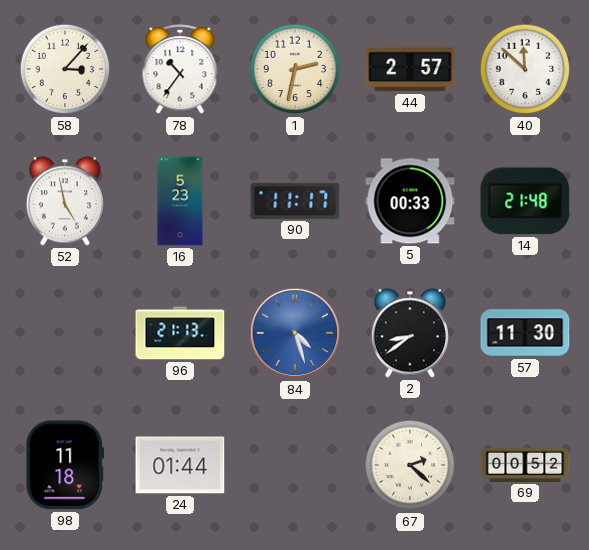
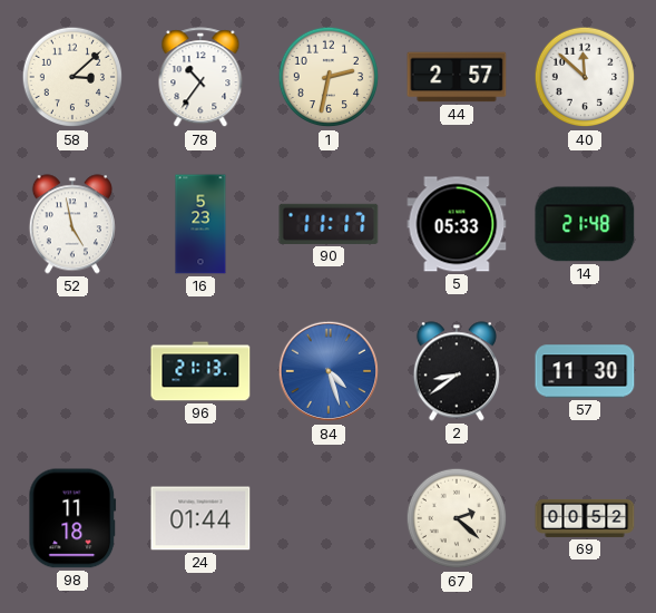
58: 3:07 -> 3:08
5: 00:33 -> 05:33
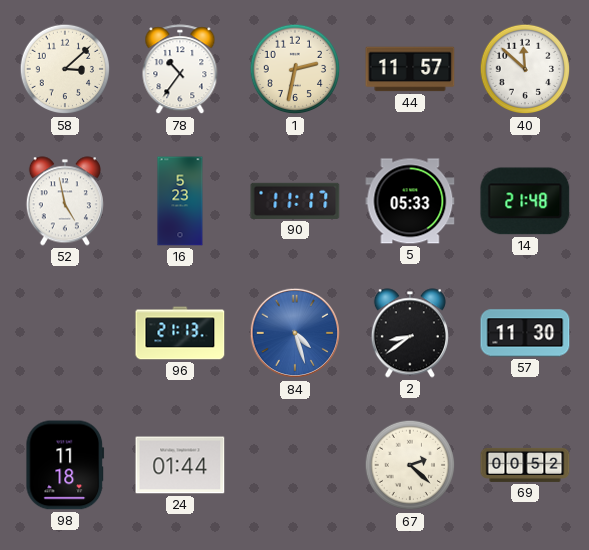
44: 2:57 -> 11:57
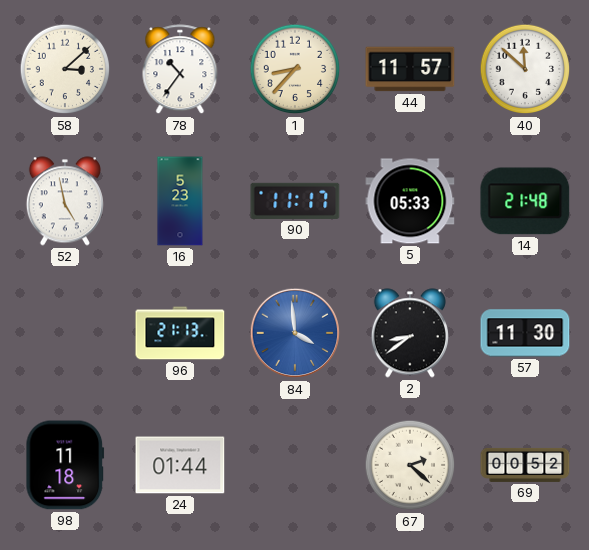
1: 2:32 -> 8:37
84: 4:27 -> 3:59
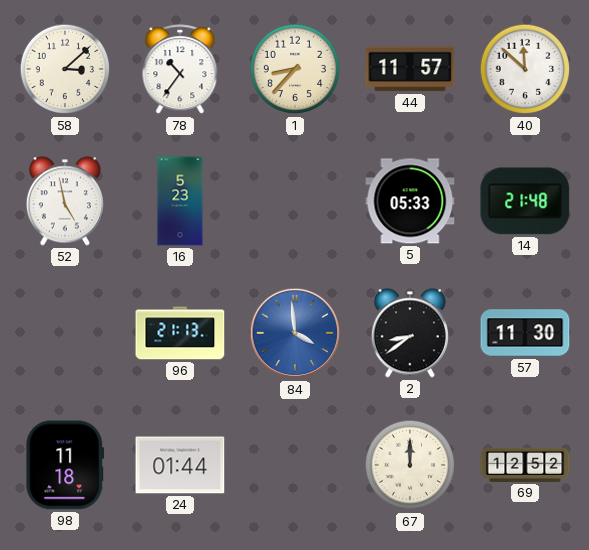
90: 11:17 -> none
67: 2:22 -> 12:00
69: 00:52 -> 12:52
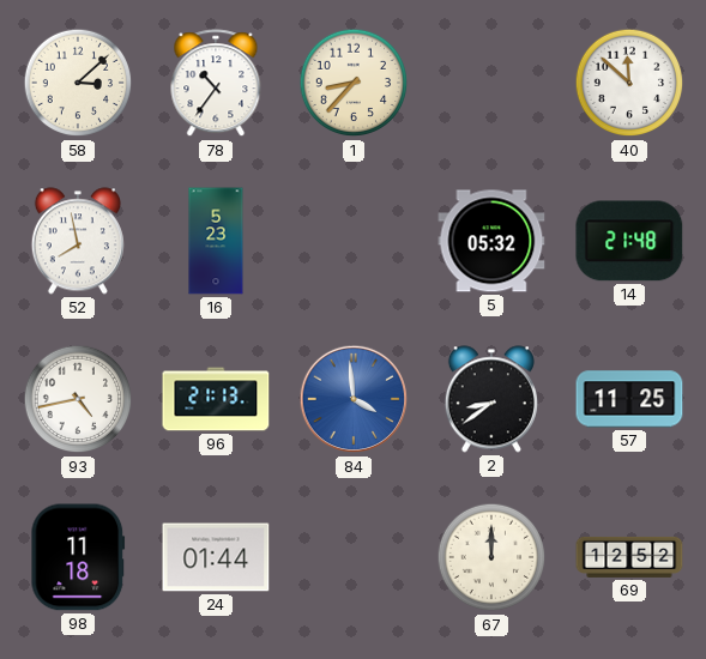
44: 11:57 -> none
52: 4:58 -> 7:58
5: 05:33 -> 05:32
93: none -> 4:43
57: 11:30 -> 11:25
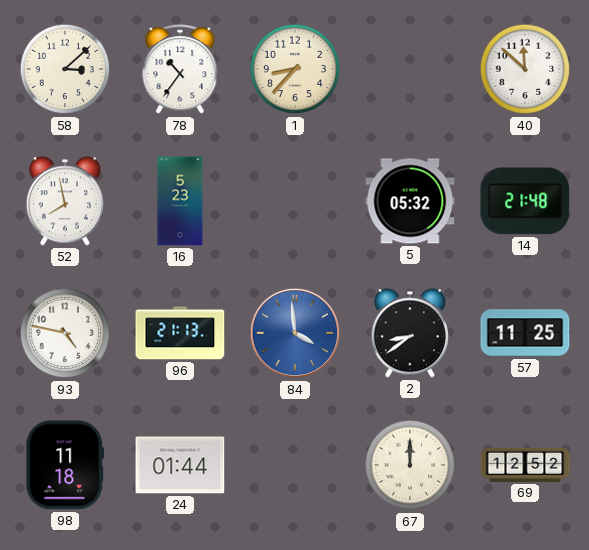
93: 4:43 -> 4:47
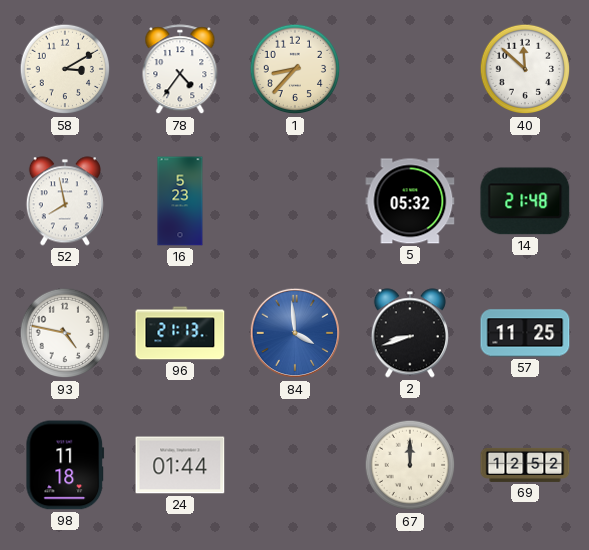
58: 3:08 -> 3:10
78: 10:36 -> 4:36
2: 8:39 -> 8:42
